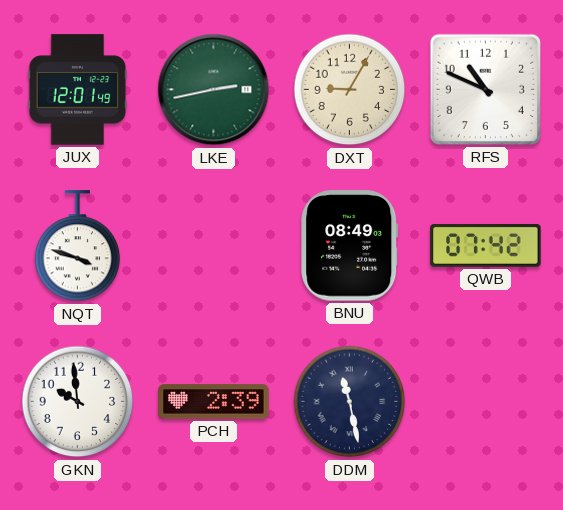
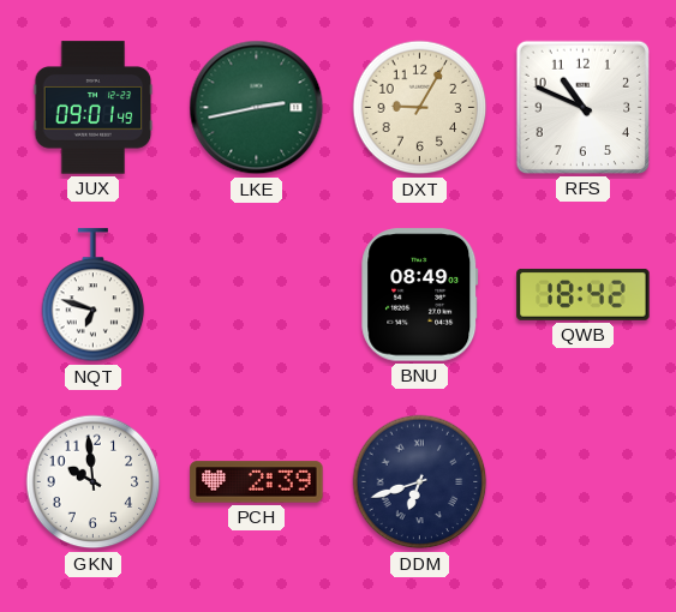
JUX: 12:01 -> 09:01
NQT: 3:48 -> 6:48
QWB: 07:42 -> 18:42
DDM: 11:28 -> 6:42
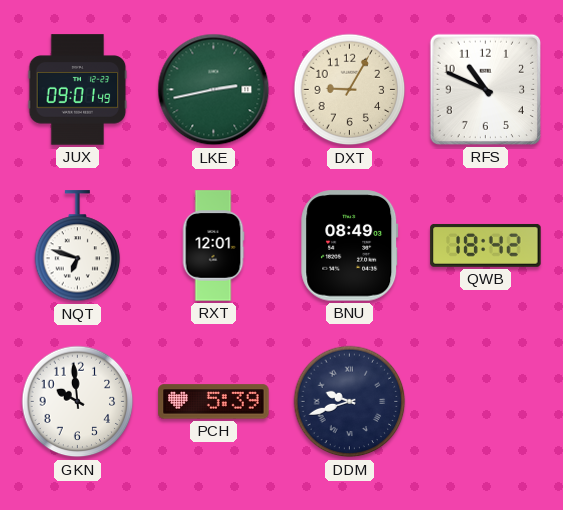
RXT: none -> 12:01
PCH: 2:39 -> 5:39
DDM: 6:42 -> 9:42
